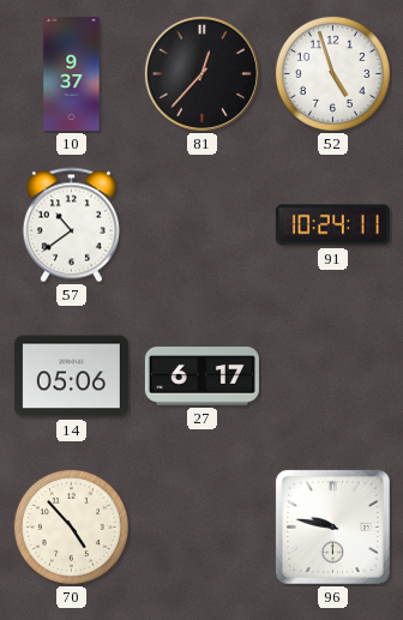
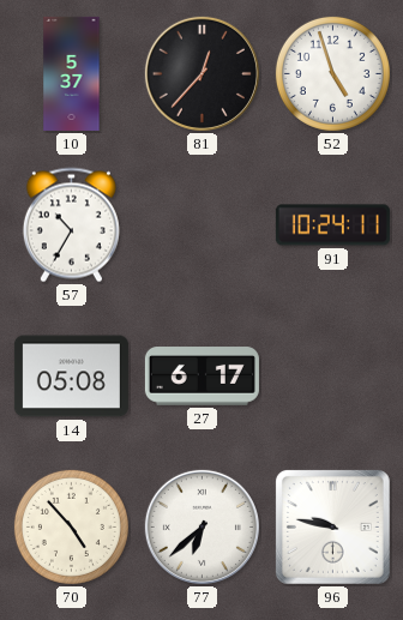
10: 9:37 -> 5:37
57: 10:39 -> 10:35
14: 05:06 -> 05:08
77: none -> 6:38
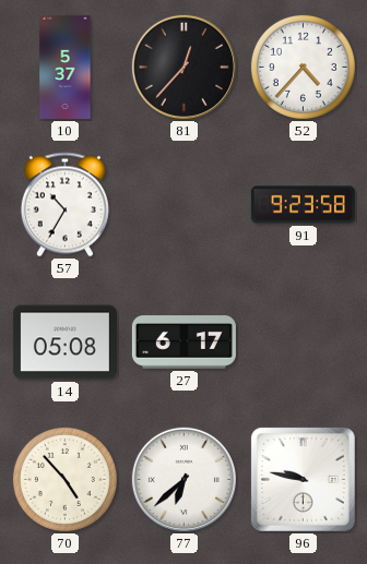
52: 4:57 -> 4:37
91: 10:24 -> 9:23
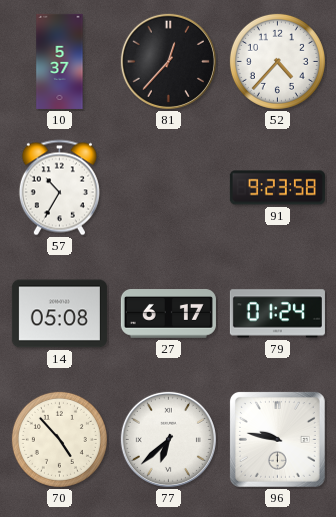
79: none -> 01:24
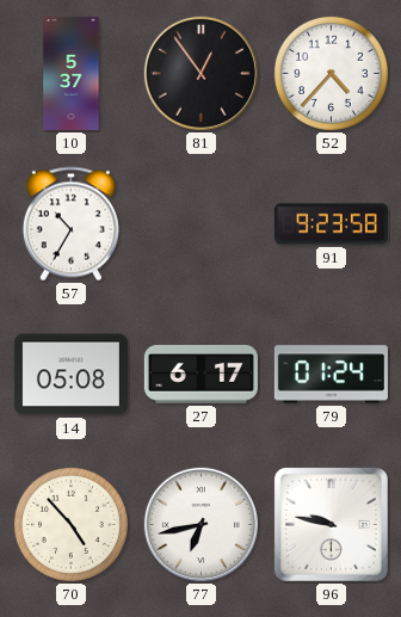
81: 12:37 -> 12:54
77: 6:38 -> 6:43
